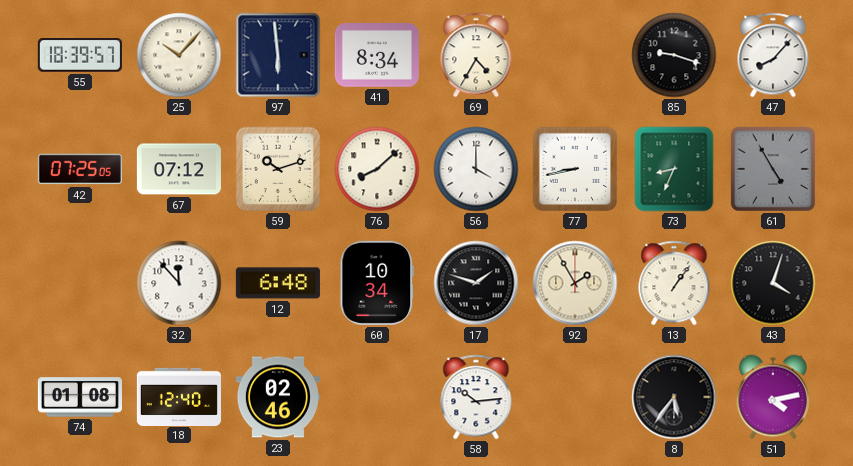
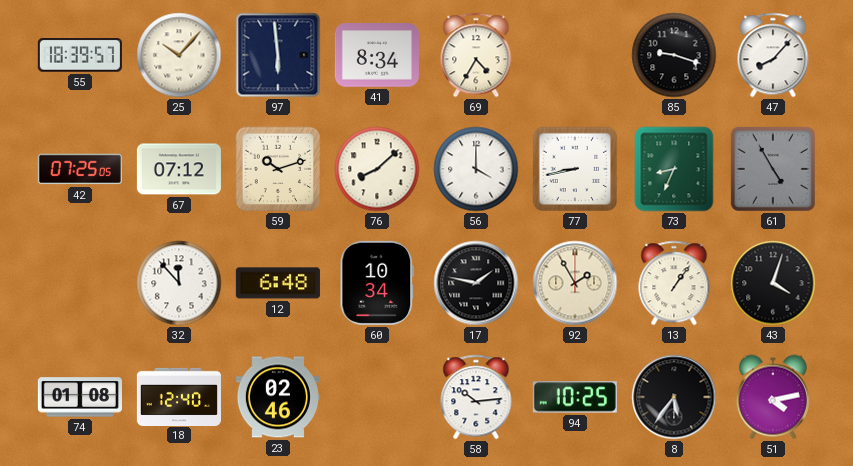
17: 1:48 -> 1:47
94: none -> 10:25
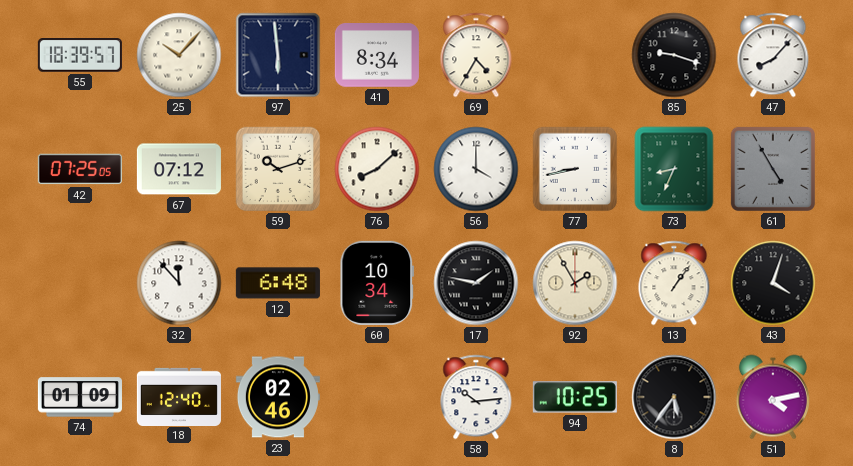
74: 01:08 -> 01:09
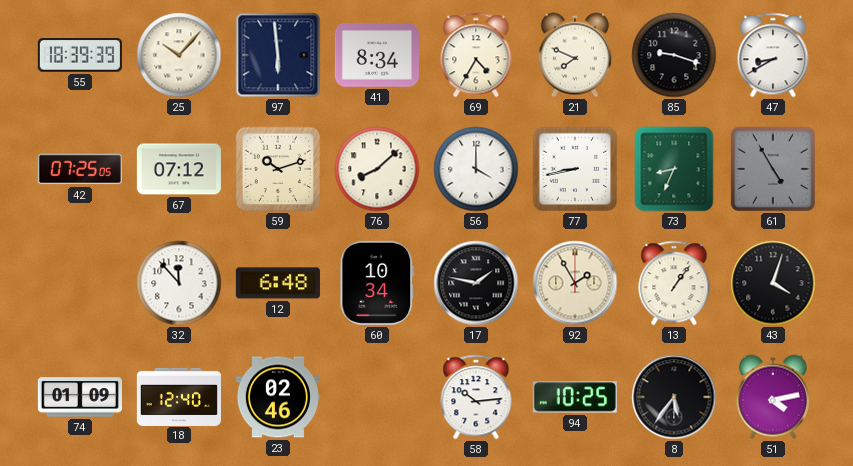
55: 18:39:57 -> 18:39:39
21: none -> 7:49
47: 8:07 -> 8:40
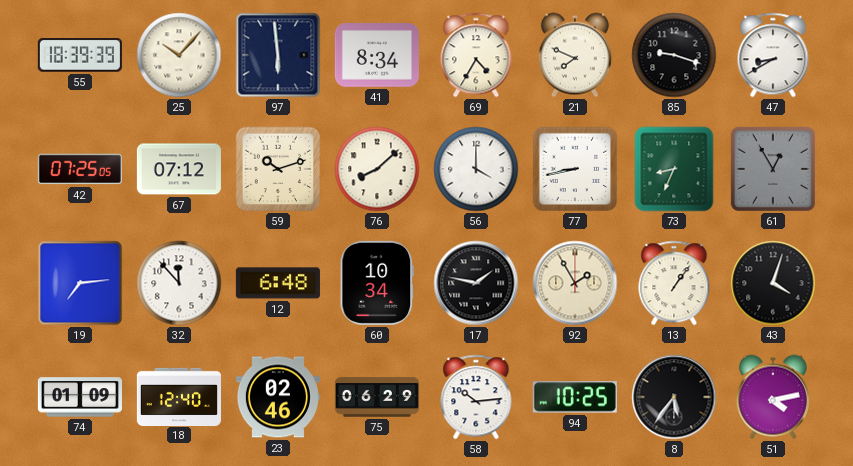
61: 4:55 -> 12:55
19: none -> 7:14
75: none -> 06:29
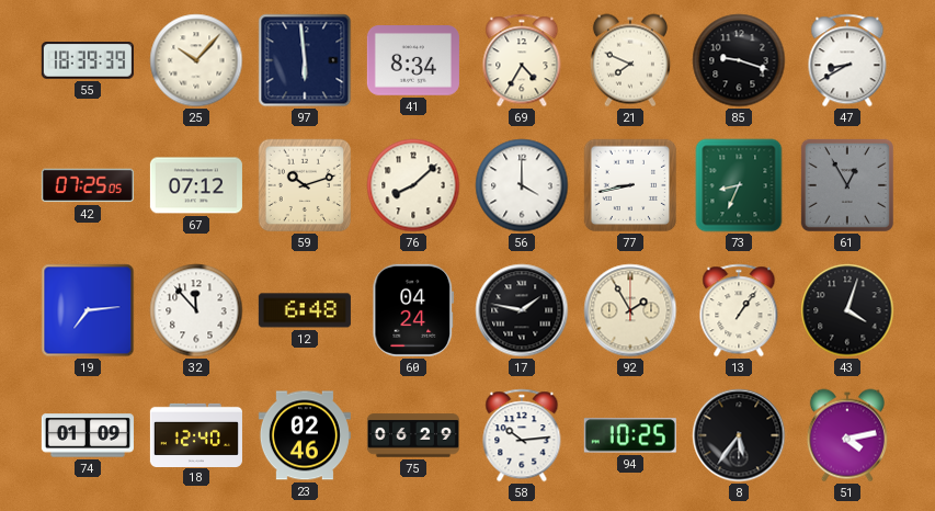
60: 10:34 -> 04:24
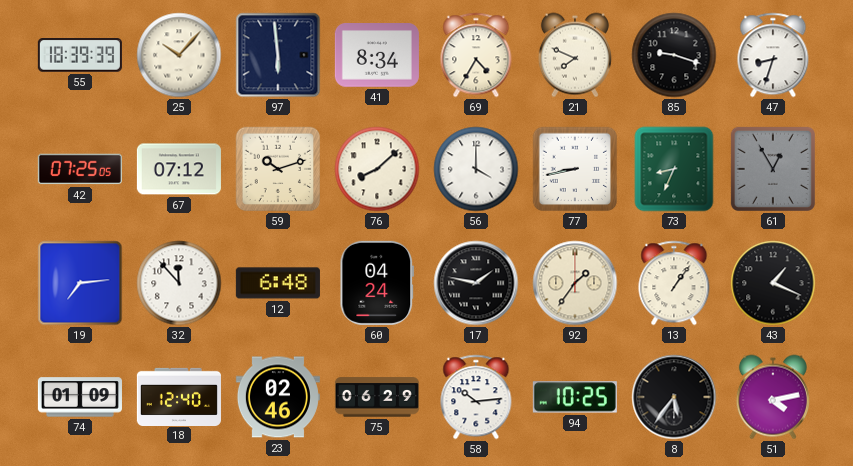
47: 8:40 -> 8:33
92: 1:55 -> 1:36
43: 4:03 -> 1:19
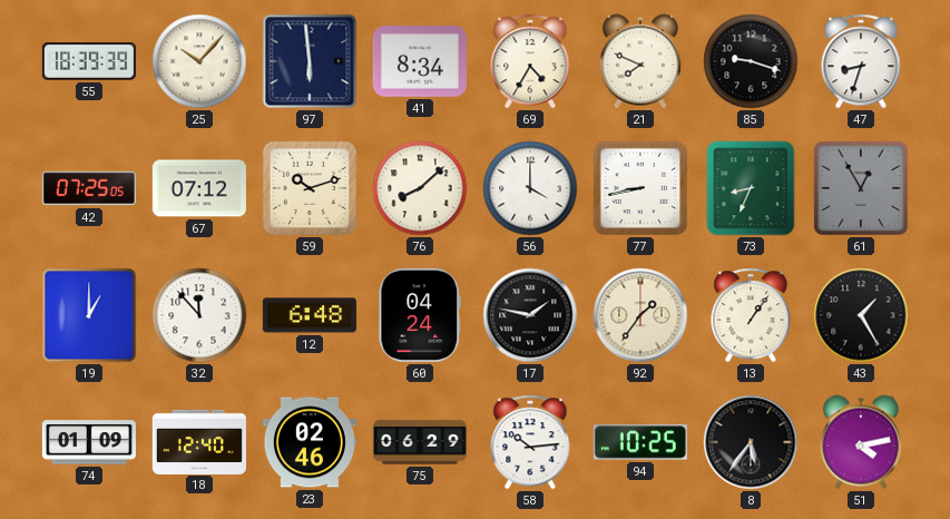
19: 7:14 -> 1:00
43: 1:19 -> 1:25
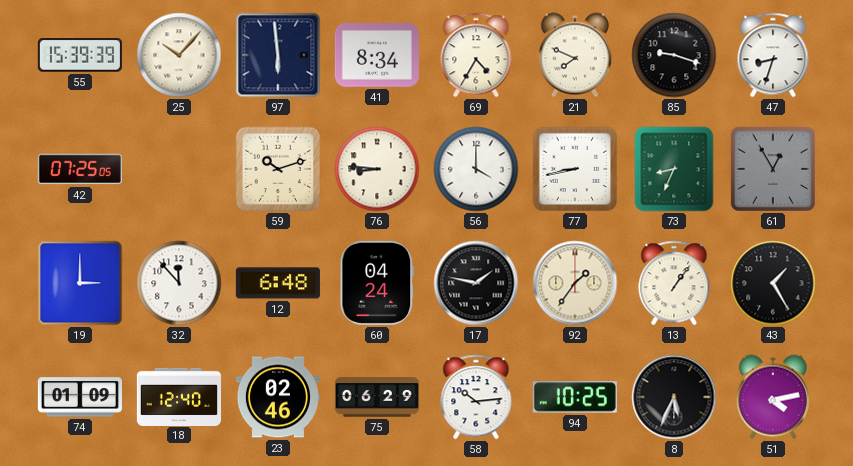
55: 18:39 -> 15:39
67: 07:12 -> none
76: 8:08 -> 8:46
19: 1:00 -> 3:00
8: 5:36 -> 5:34
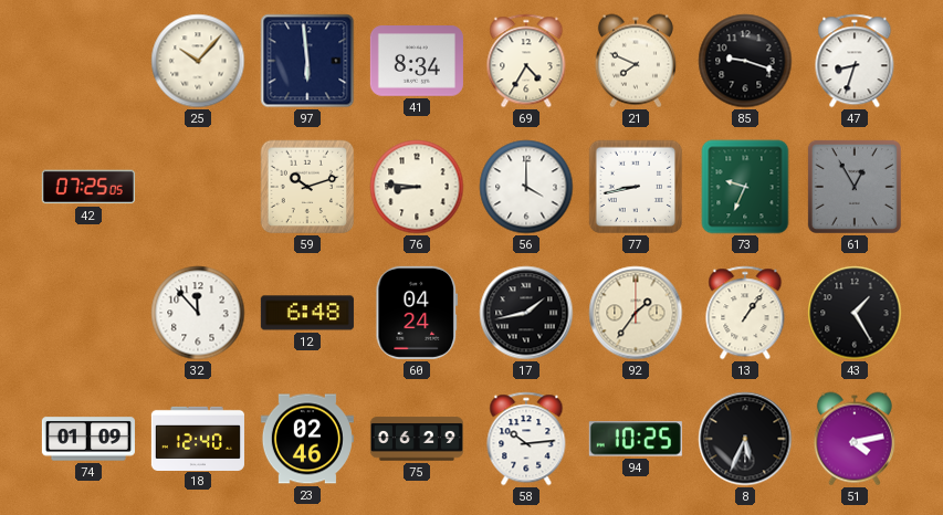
55: 15:39 -> none
73: 8:34 -> 9:34
19: 3:00 -> none
17: 1:47 -> 1:43
